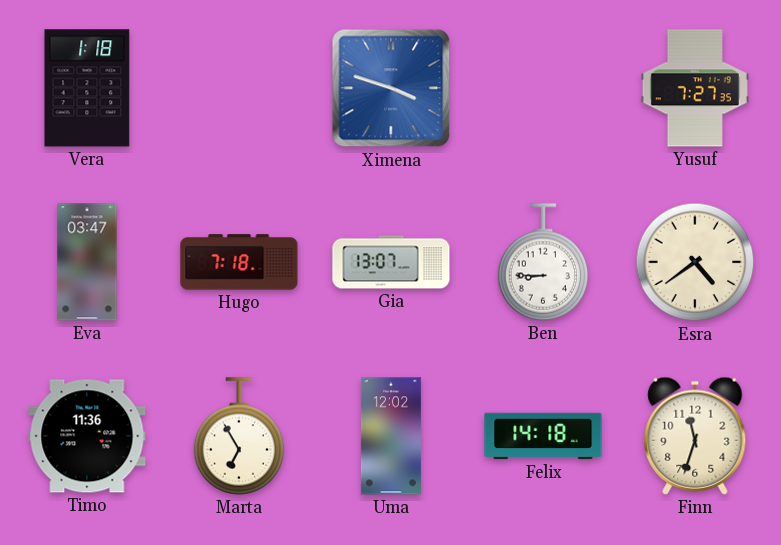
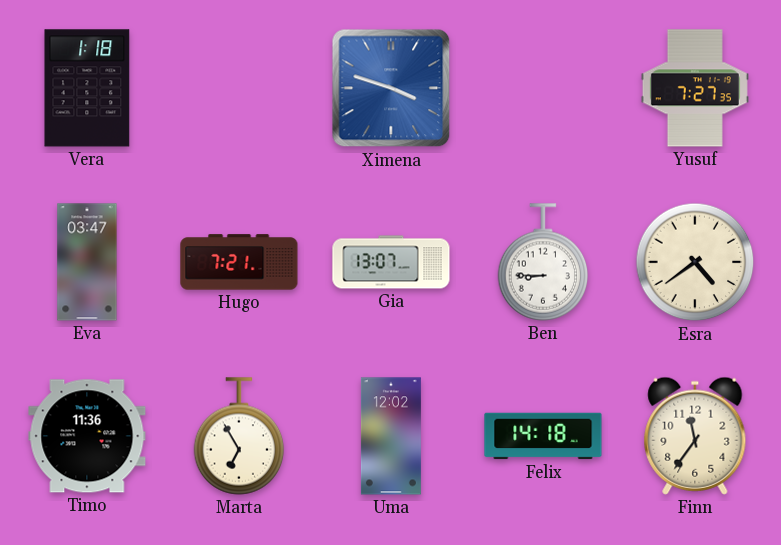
Hugo: 7:18 -> 7:21
Finn: 11:33 -> 11:36
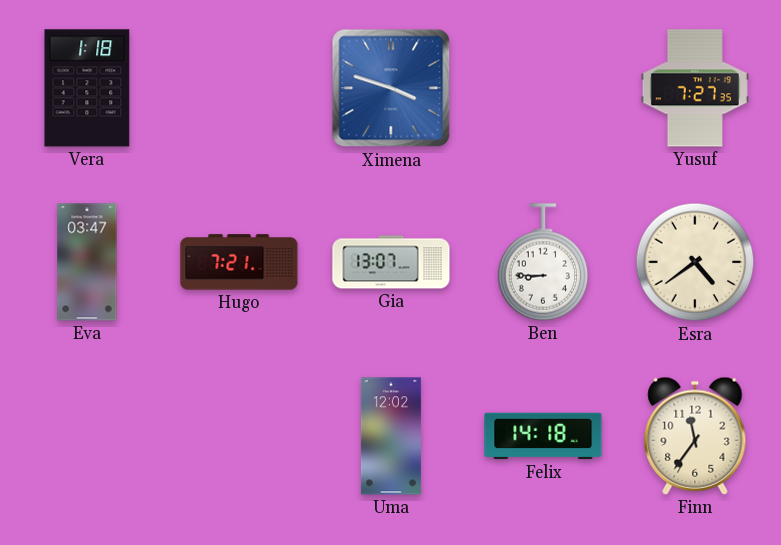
Timo: 11:36 -> none
Marta: 6:55 -> none
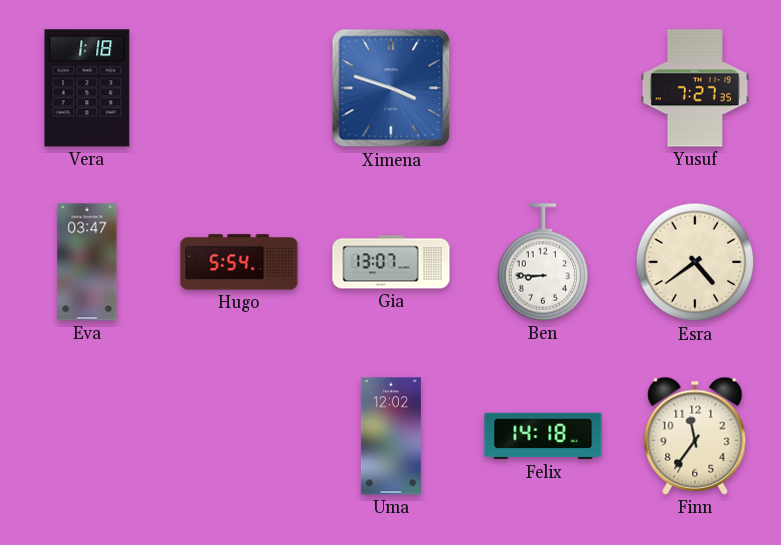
Hugo: 7:21 -> 5:54
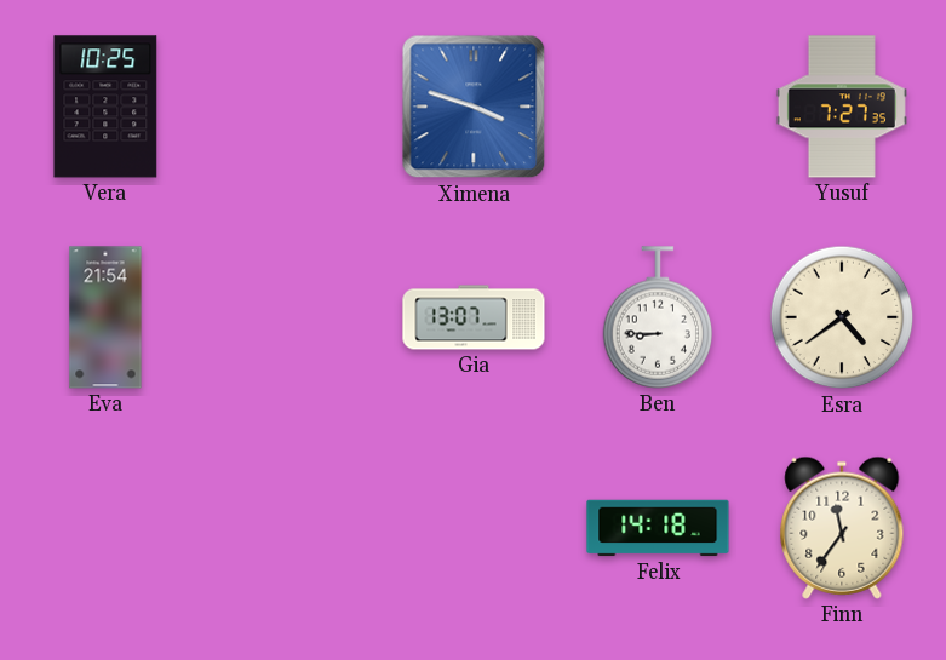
Vera: 1:18 -> 10:25
Eva: 03:47 -> 21:54
Hugo: 5:54 -> none
Uma: 12:02 -> none
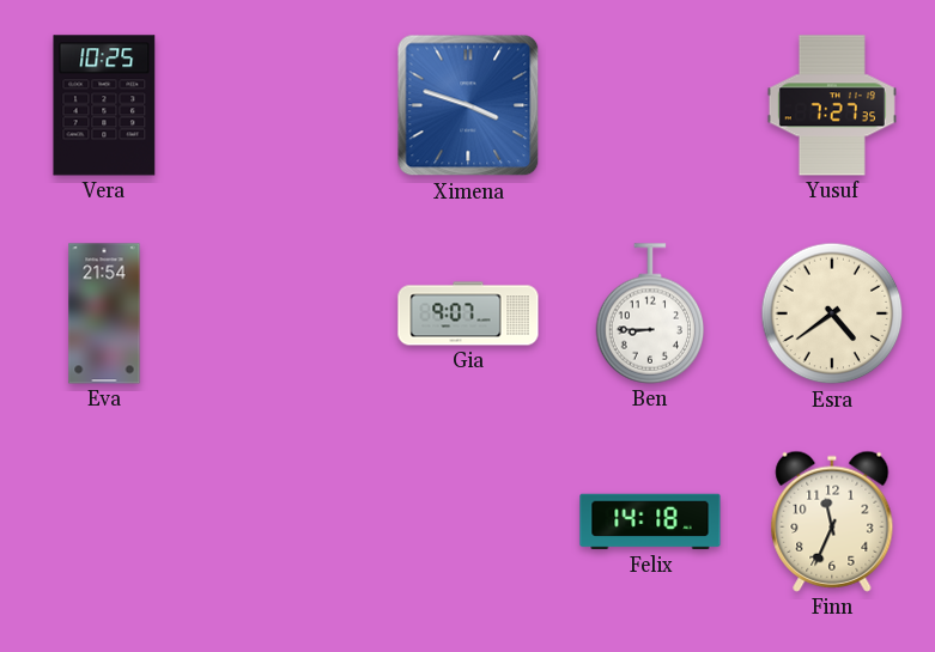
Gia: 13:07 -> 9:07
Finn: 11:36 -> 11:34
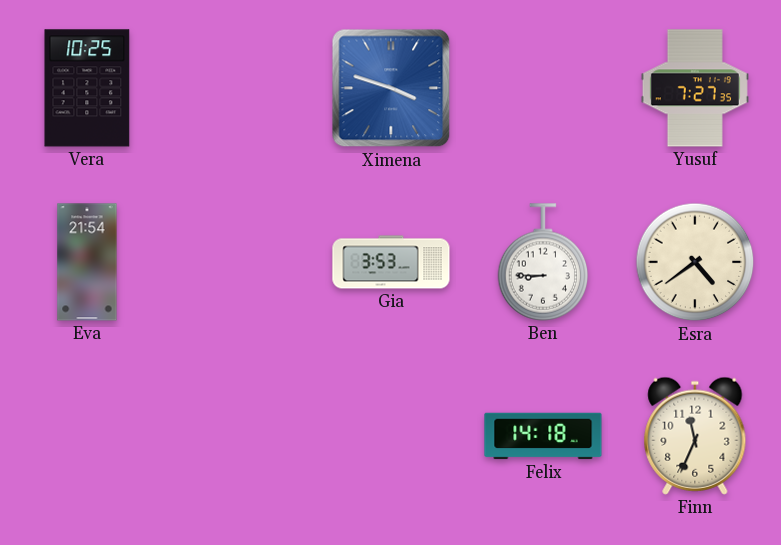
Gia: 9:07 -> 3:53
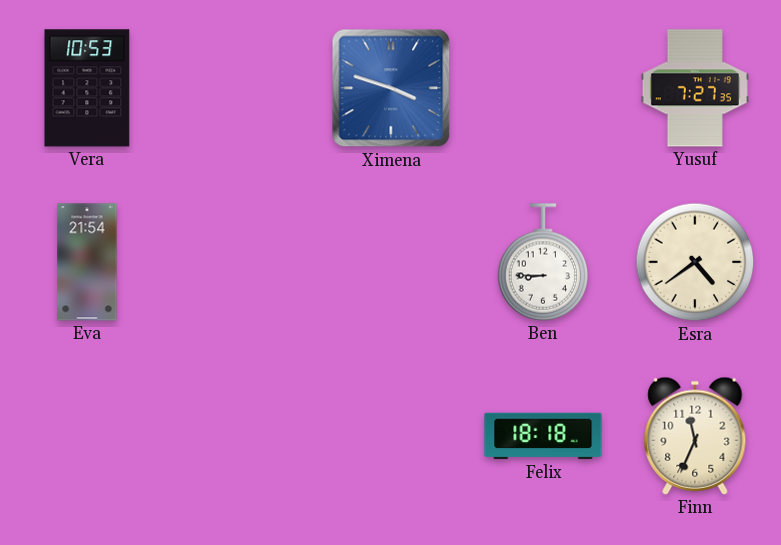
Vera: 10:25 -> 10:53
Gia: 3:53 -> none
Felix: 14:18 -> 18:18
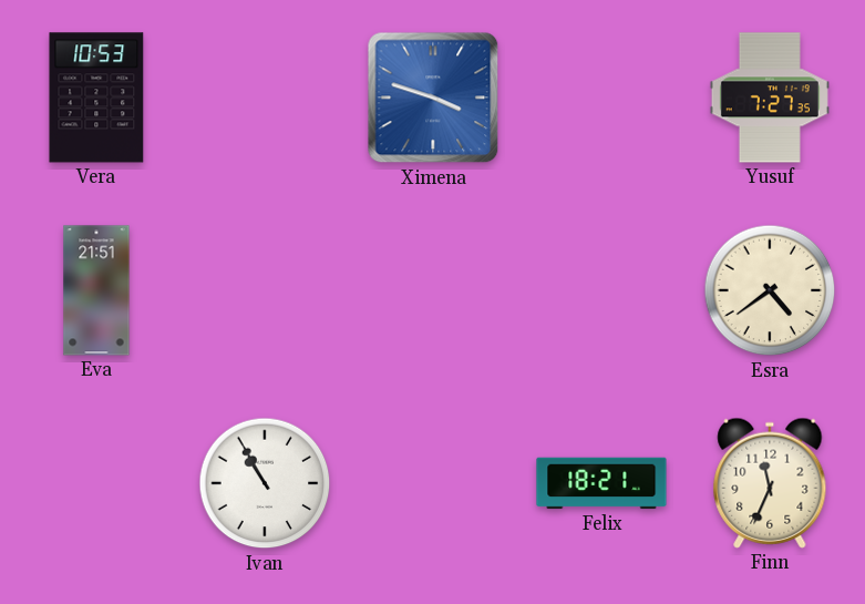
Eva: 21:54 -> 21:51
Ben: 8:45 -> none
Ivan: none -> 10:55
Felix: 18:18 -> 18:21
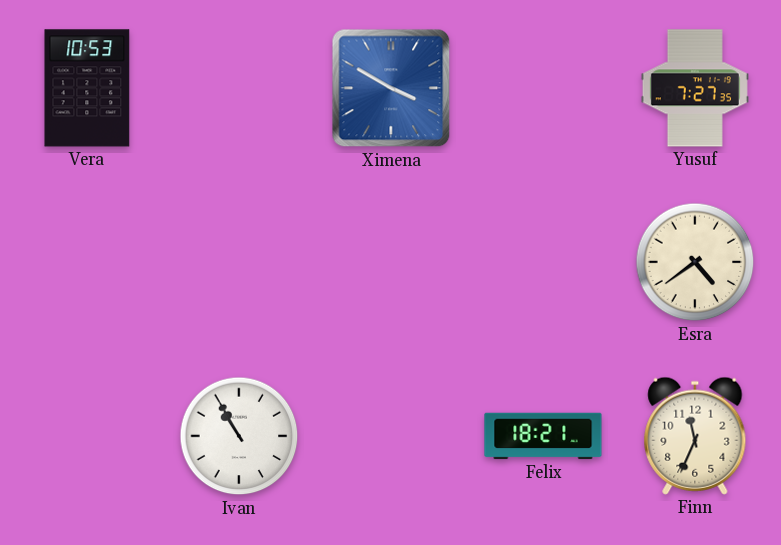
Ximena: 3:48 -> 3:50
Eva: 21:51 -> none
